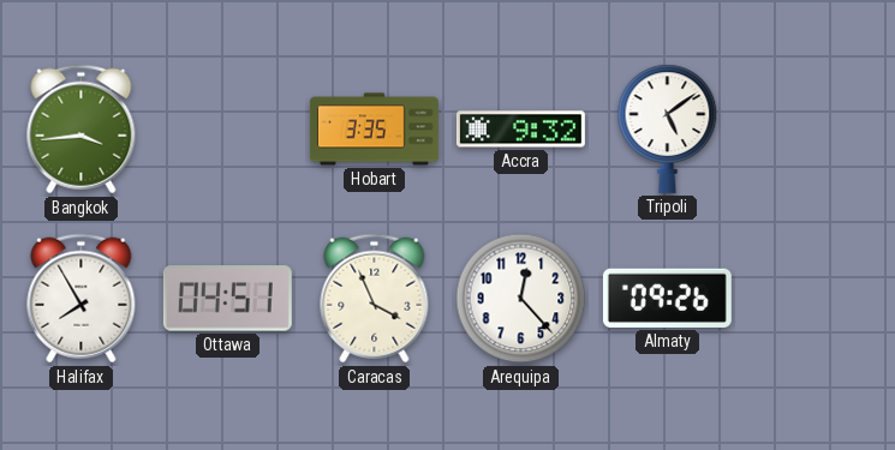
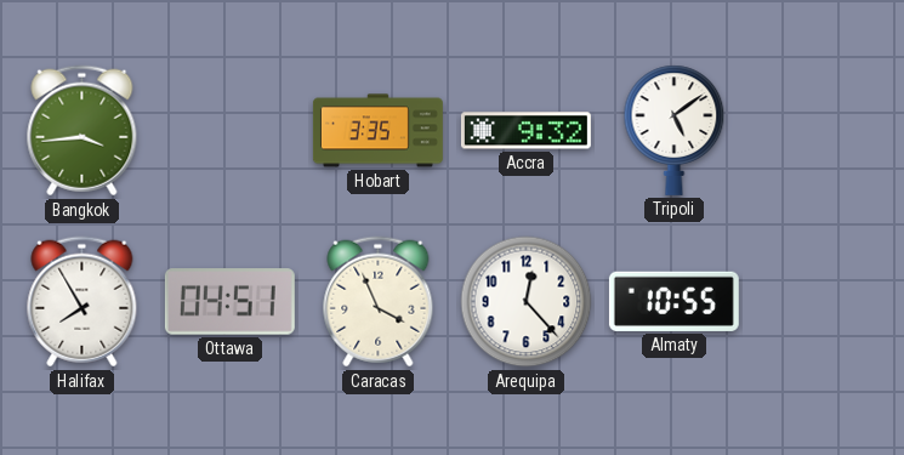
Almaty: 09:26 -> 10:55
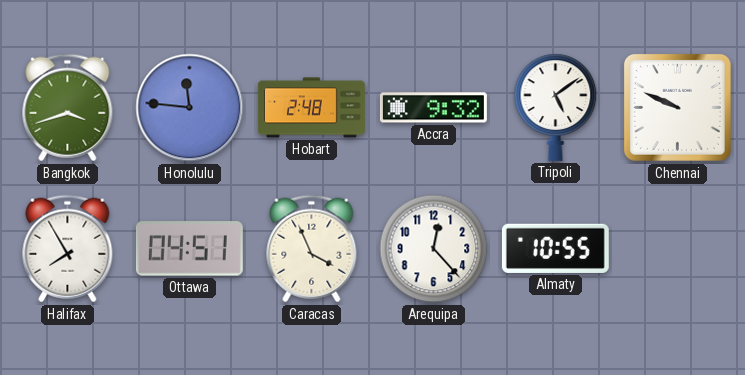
Bangkok: 3:44 -> 3:42
Honolulu: none -> 11:46
Hobart: 3:35 -> 2:48
Chennai: none -> 9:49
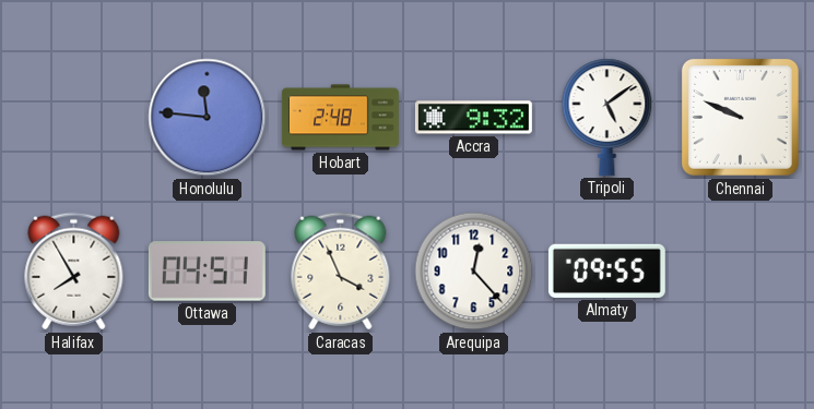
Bangkok: 3:42 -> none
Almaty: 10:55 -> 09:55
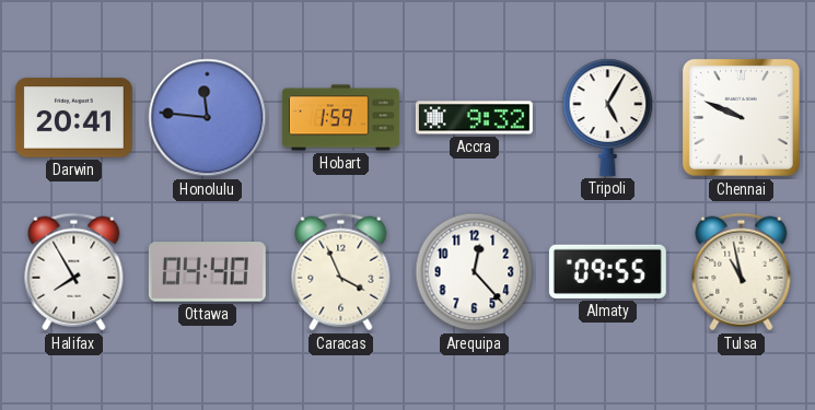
Darwin: none -> 20:41
Hobart: 2:48 -> 1:59
Tripoli: 5:09 -> 5:05
Ottawa: 04:51 -> 04:40
Tulsa: none -> 10:58
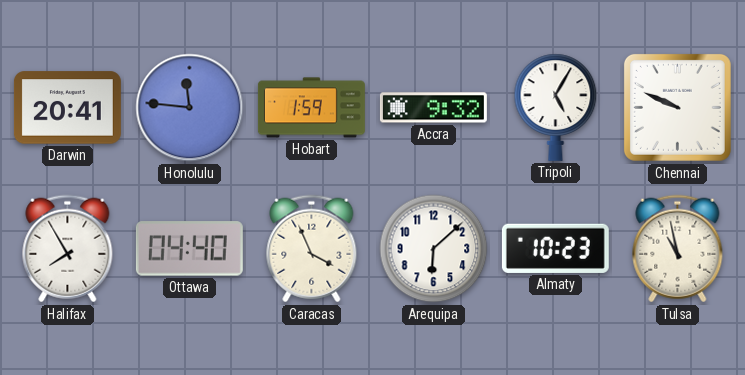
Arequipa: 12:23 -> 6:08
Almaty: 09:55 -> 10:23
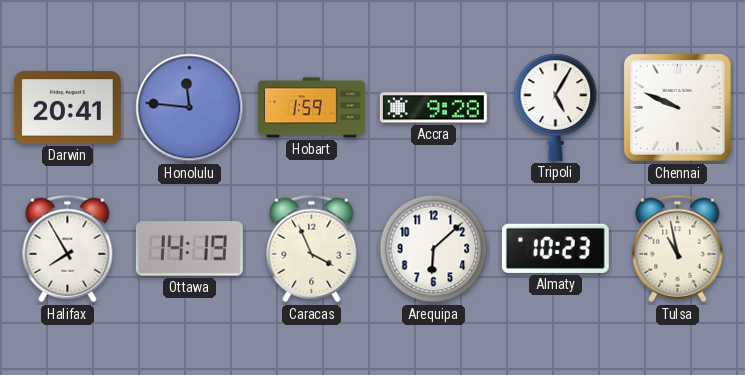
Accra: 9:32 -> 9:28
Ottawa: 04:40 -> 14:19
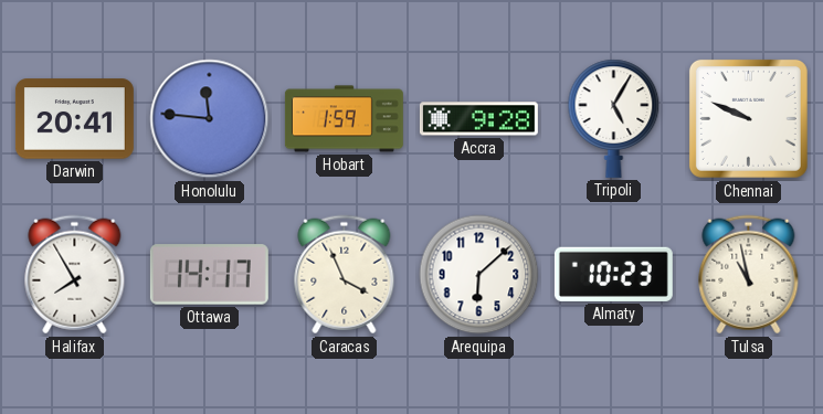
Ottawa: 14:19 -> 14:17
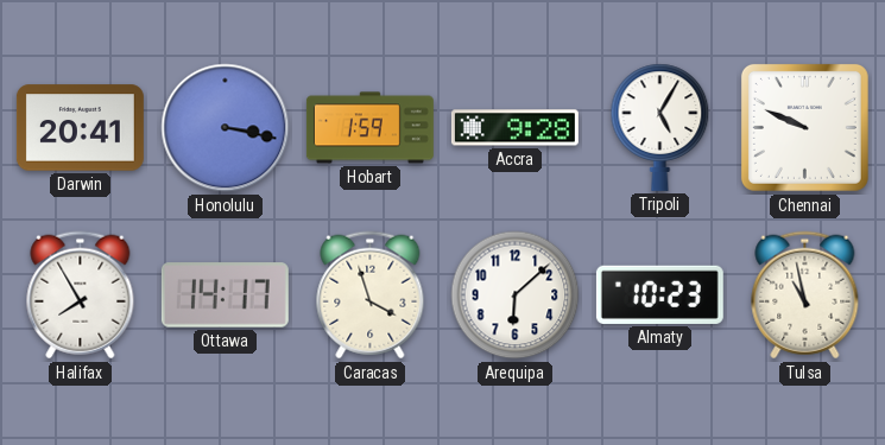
Honolulu: 11:46 -> 3:17
Caracas: 3:56 -> 3:57
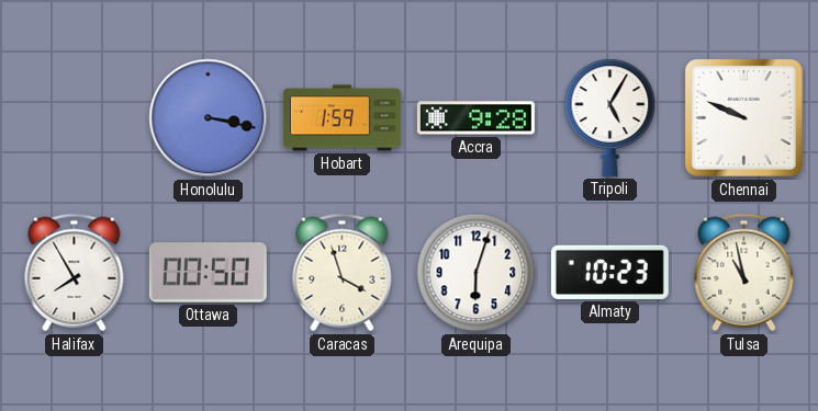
Darwin: 20:41 -> none
Ottawa: 14:17 -> 00:50
Arequipa: 6:08 -> 6:03
